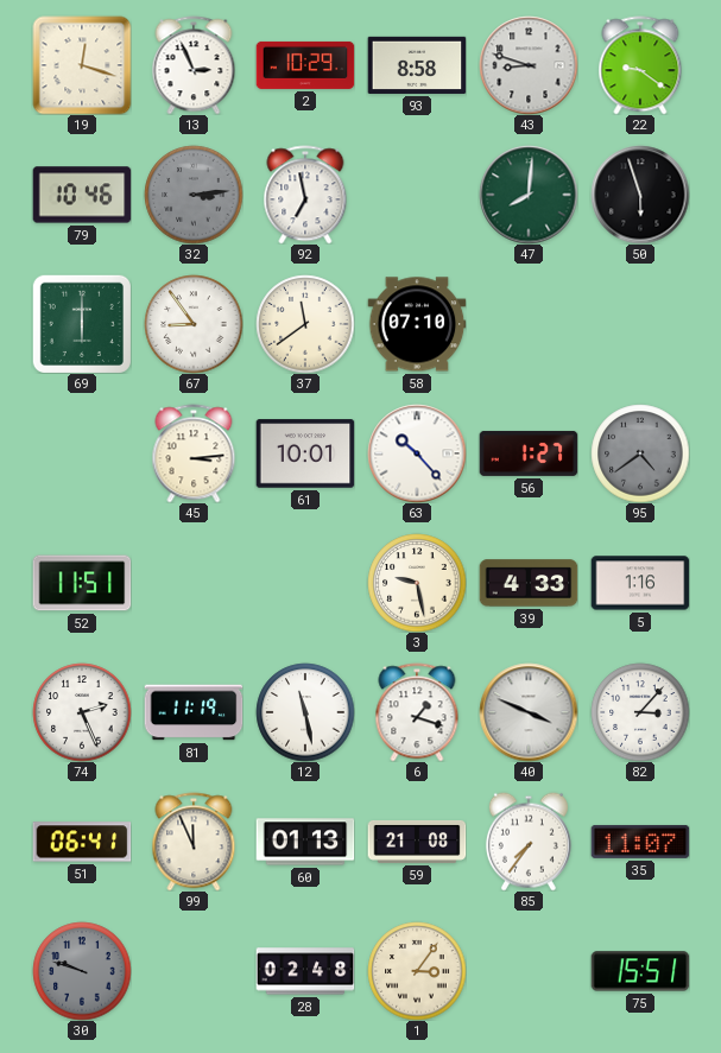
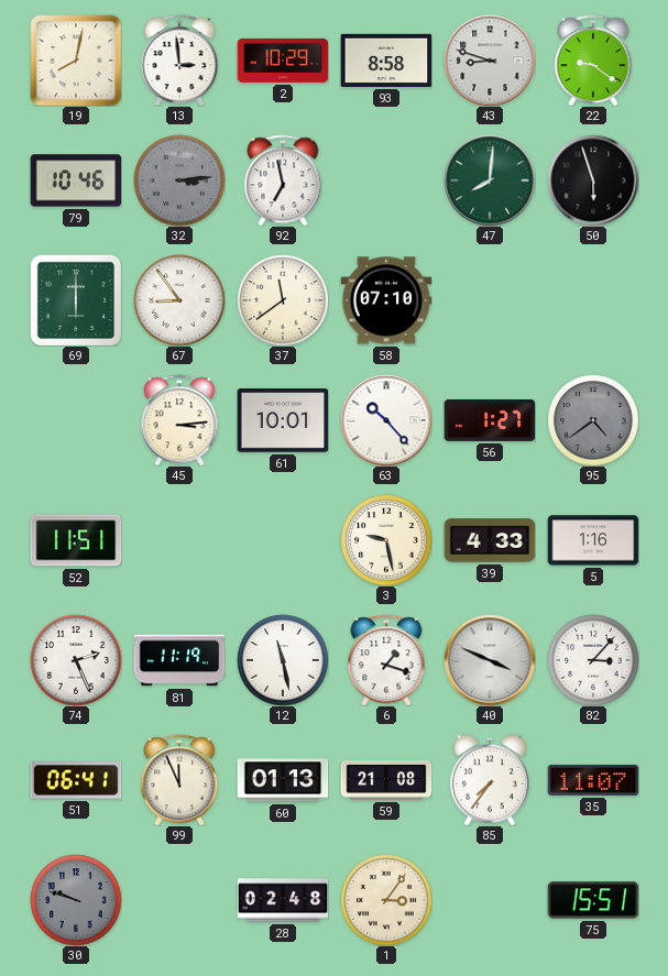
19: 12:18 -> 8:02
13: 2:56 -> 2:59
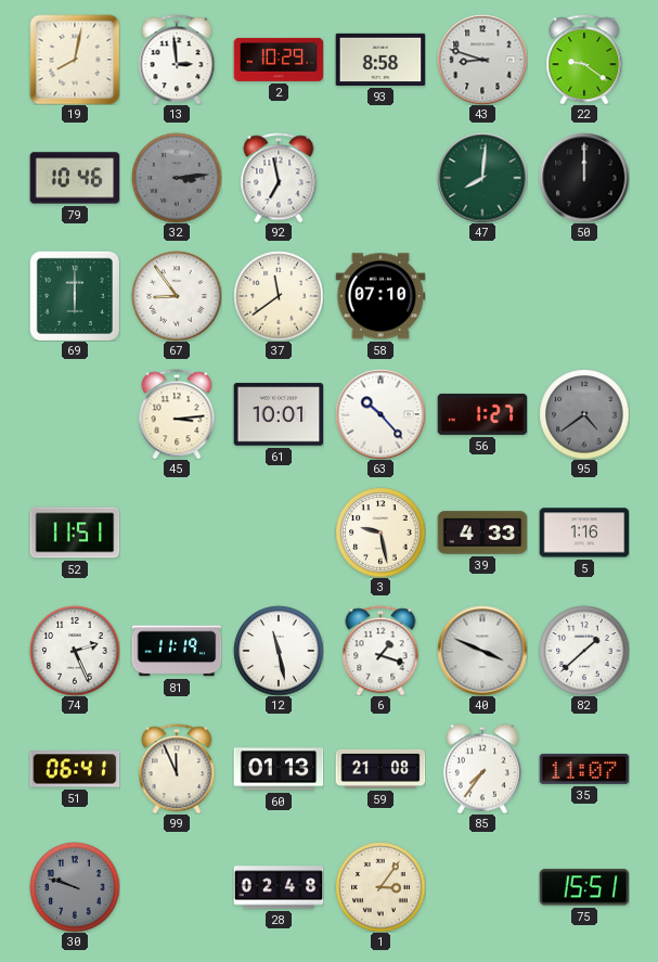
50: 5:57 -> 12:00
82: 3:07 -> 1:38
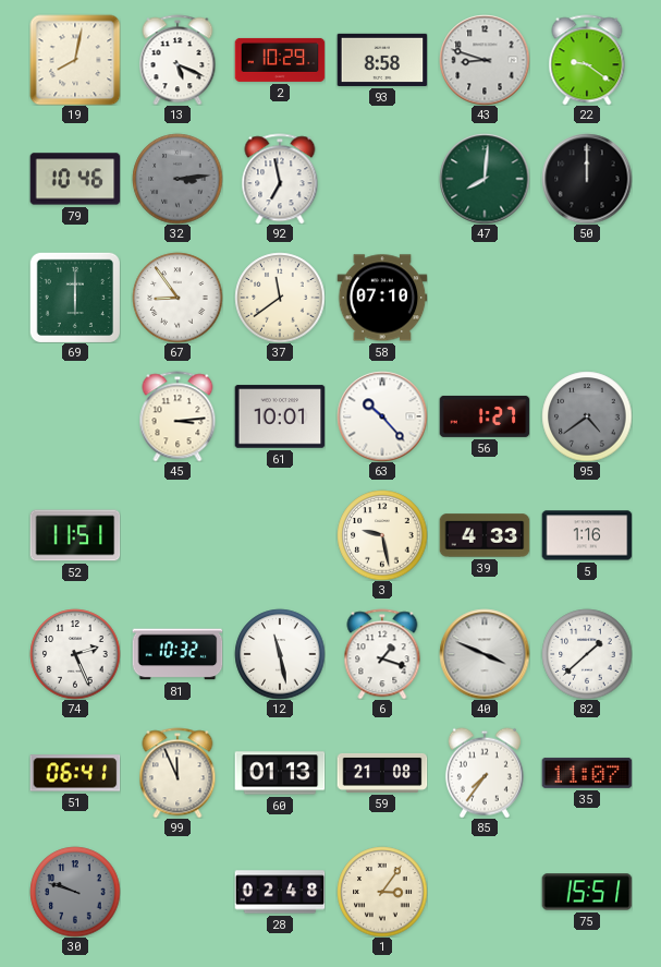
13: 2:59 -> 5:19
81: 11:19 -> 10:32
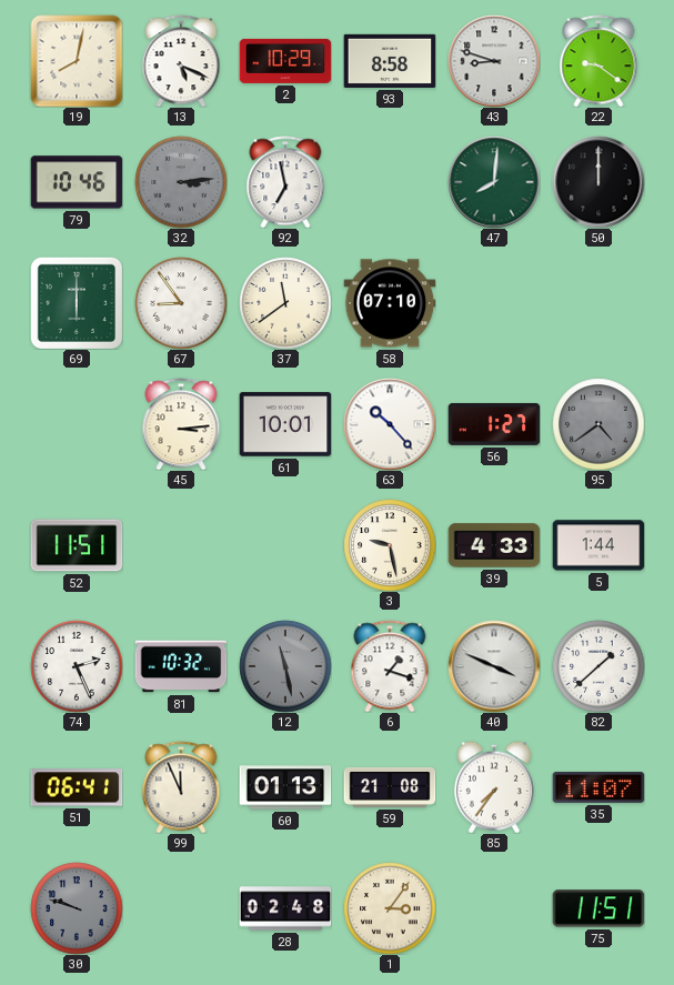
5: 1:16 -> 1:44
12 dial: white -> grey
75: 15:51 -> 11:51
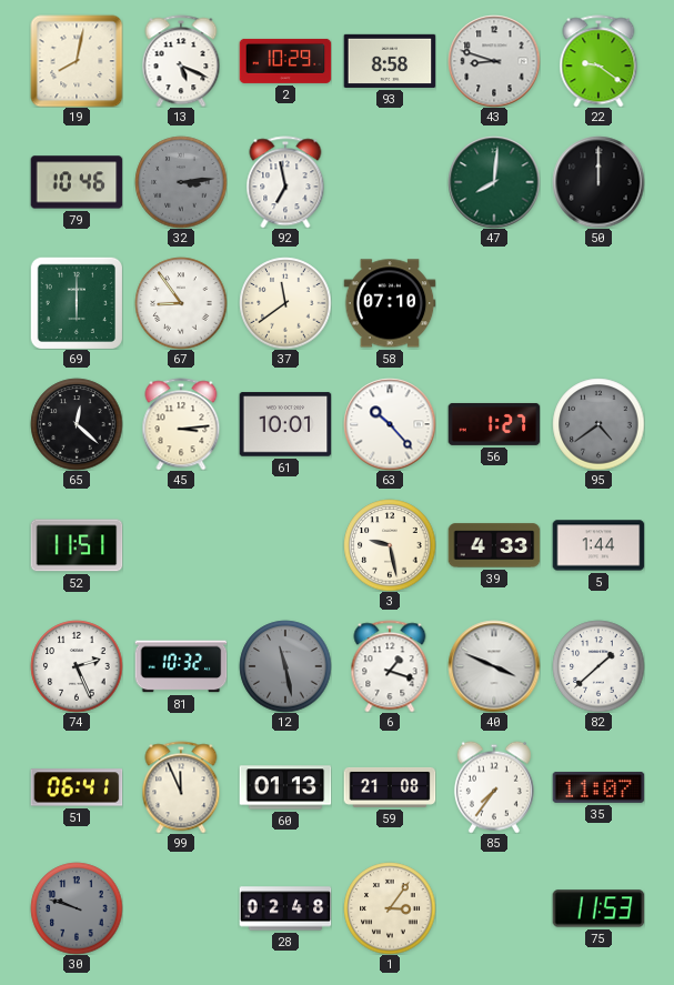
65: none -> 12:22
75: 11:51 -> 11:53
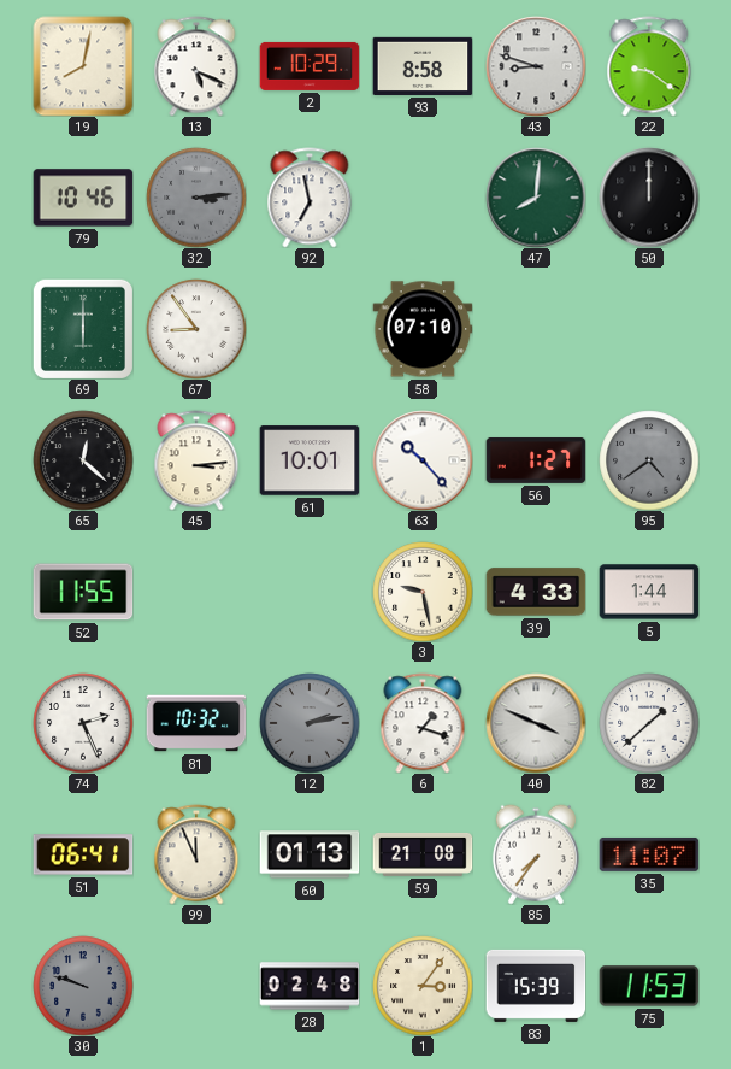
37: 11:39 -> none
52: 11:51 -> 11:55
12: 11:28 -> 2:13
83: none -> 15:39
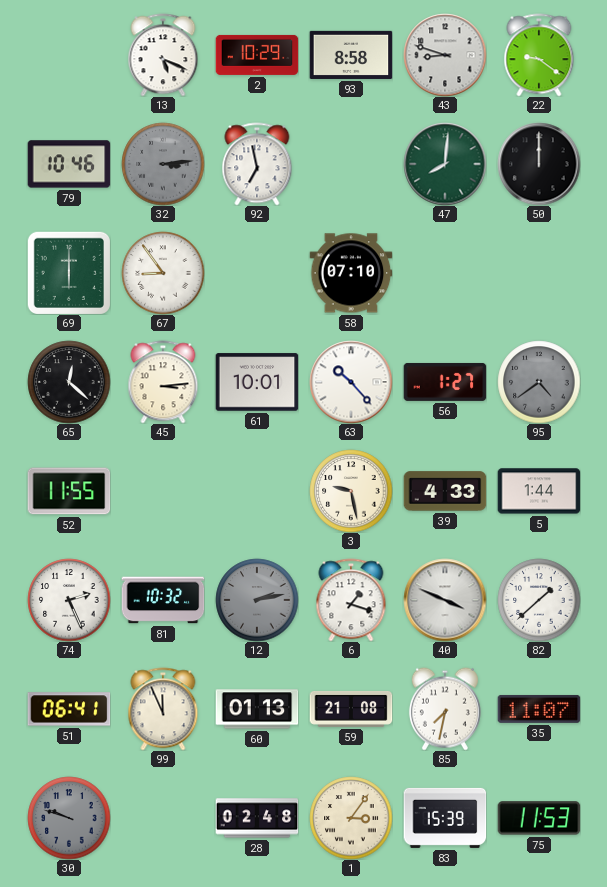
19: 8:02 -> none
85: 7:36 -> 7:32
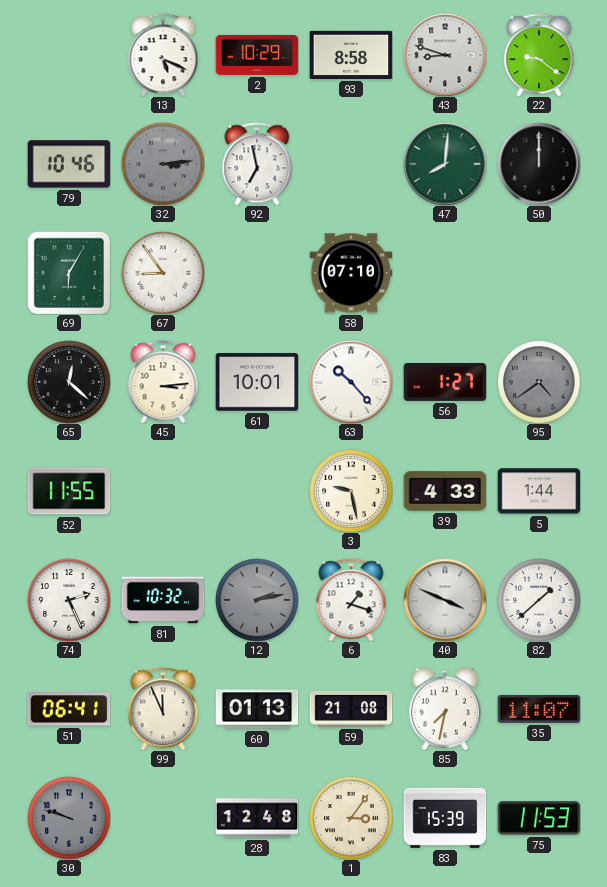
69: 6:00 -> 6:05
28: 02:48 -> 12:48
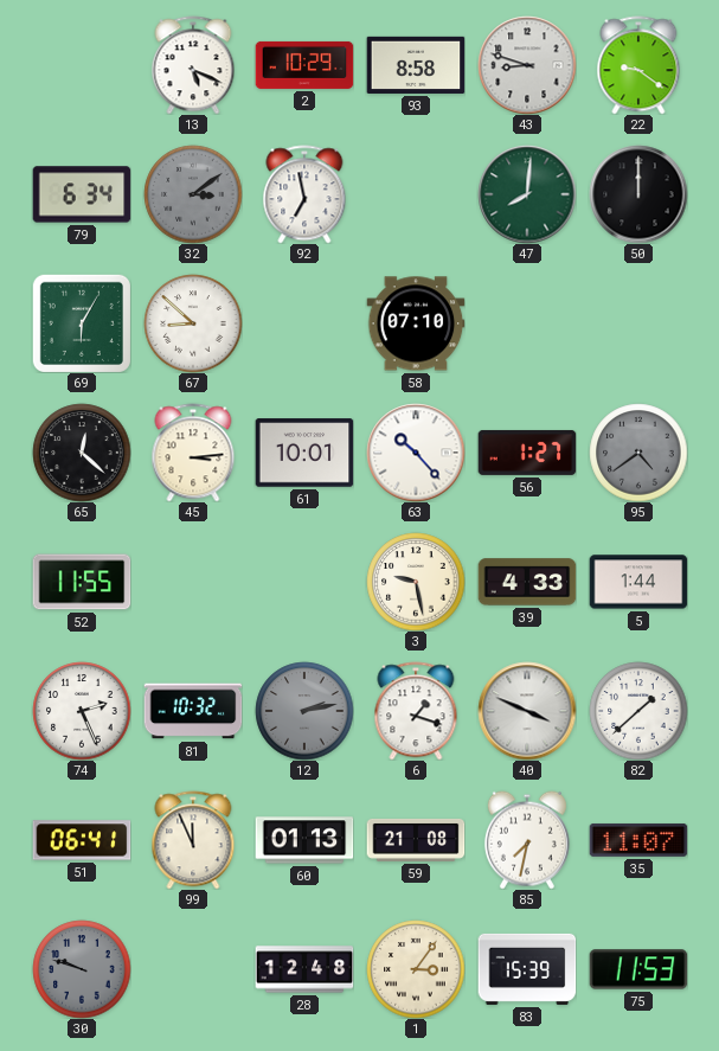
79: 10:46 -> 6:34
32: 3:14 -> 3:09
67: 8:54 -> 8:52
